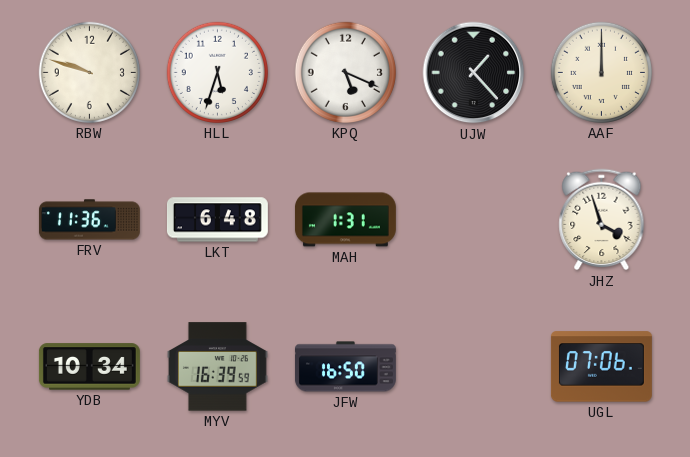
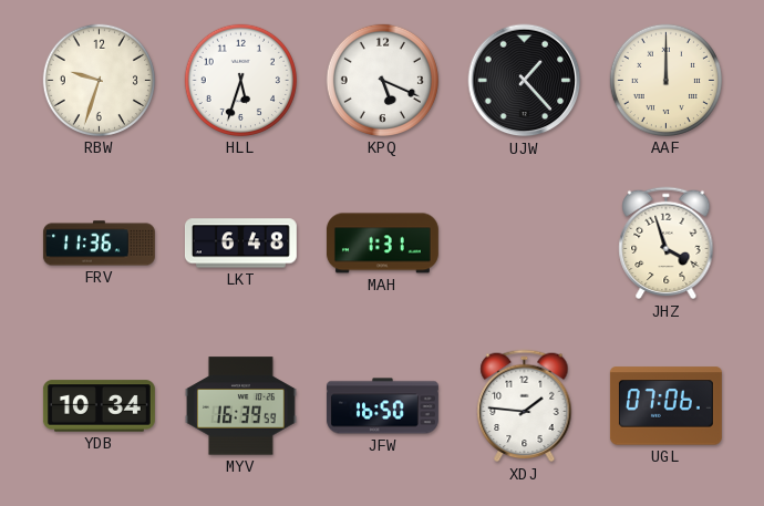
RBW: 9:48 -> 9:33
XDJ: none -> 1:46
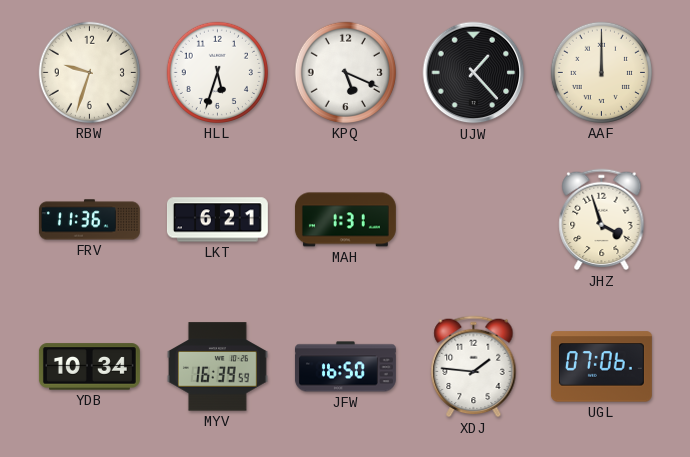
LKT: 6:48 -> 6:21
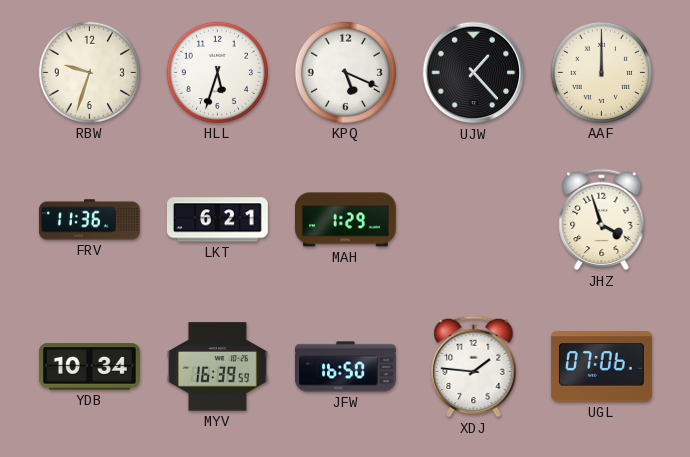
MAH: 1:31 -> 1:29
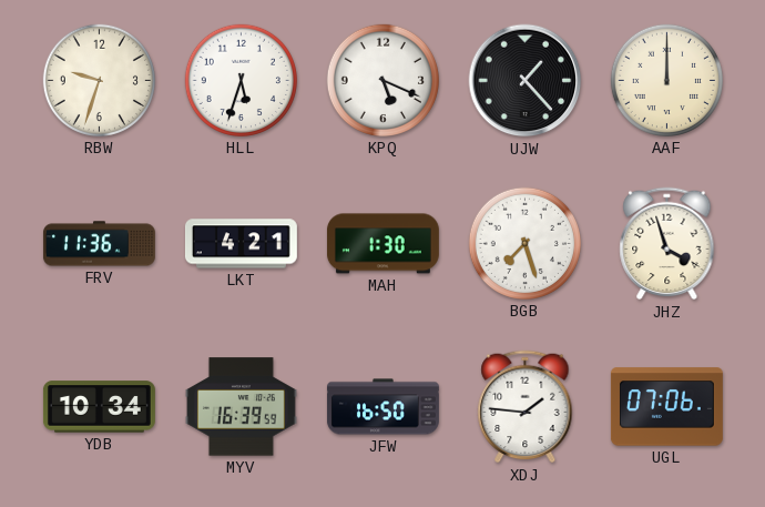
LKT: 6:21 -> 4:21
MAH: 1:29 -> 1:30
BGB: none -> 7:27
